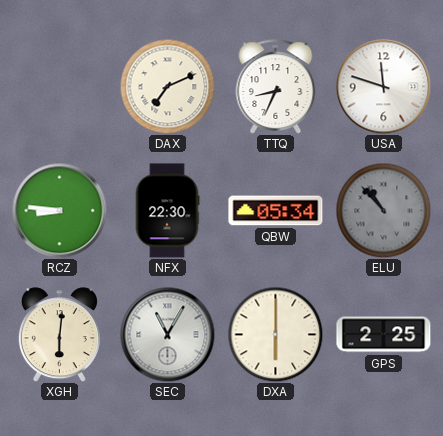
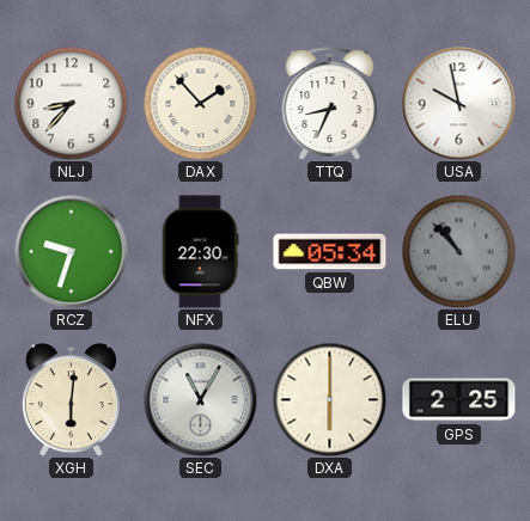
NLJ: none -> 8:37
DAX: 7:11 -> 1:53
USA: 11:48 -> 9:58
RCZ: 8:46 -> 9:33
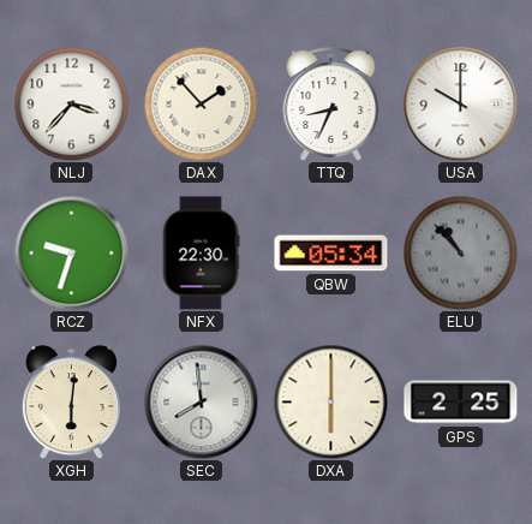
NLJ: 8:37 -> 3:37
USA: 9:58 -> 10:00
SEC: 11:05 -> 7:59
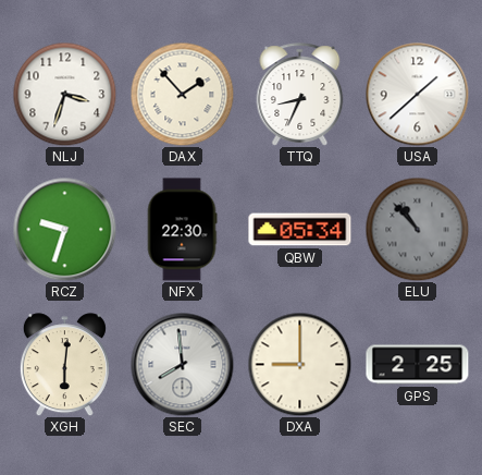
NLJ: 3:37 -> 3:33
USA: 10:00 -> 1:38
DXA: 6:00 -> 9:00
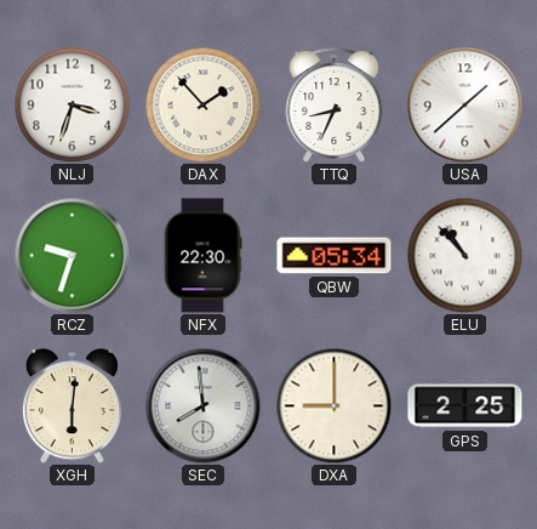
ELU dial: grey -> white
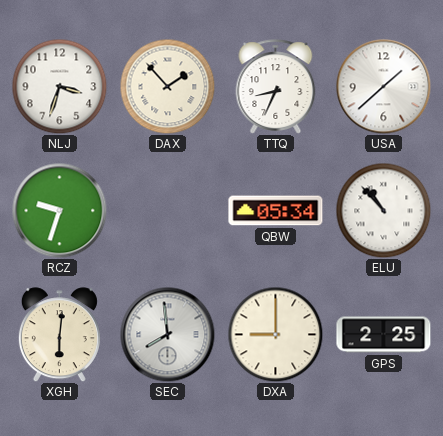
NFX: 22:30 -> none
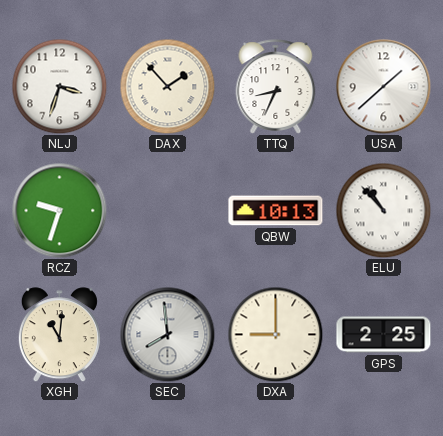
QBW: 05:34 -> 10:13
XGH: 6:01 -> 11:01
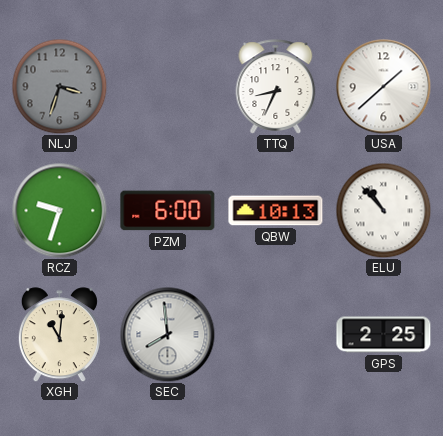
NLJ dial: white -> grey
DAX: 1:53 -> none
PZM: none -> 6:00
DXA: 9:00 -> none
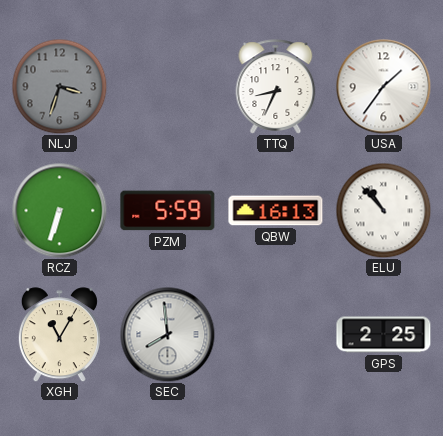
USA: 1:38 -> 1:36
RCZ: 9:33 -> 6:33
PZM: 6:00 -> 5:59
QBW: 10:13 -> 16:13
XGH: 11:01 -> 11:05
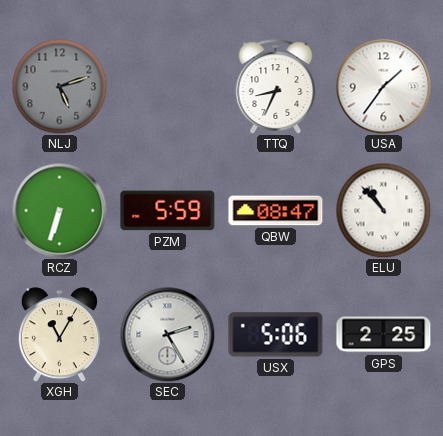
NLJ: 3:33 -> 5:12
QBW: 16:13 -> 08:47
SEC: 7:59 -> 2:25
USX: none -> 5:06
